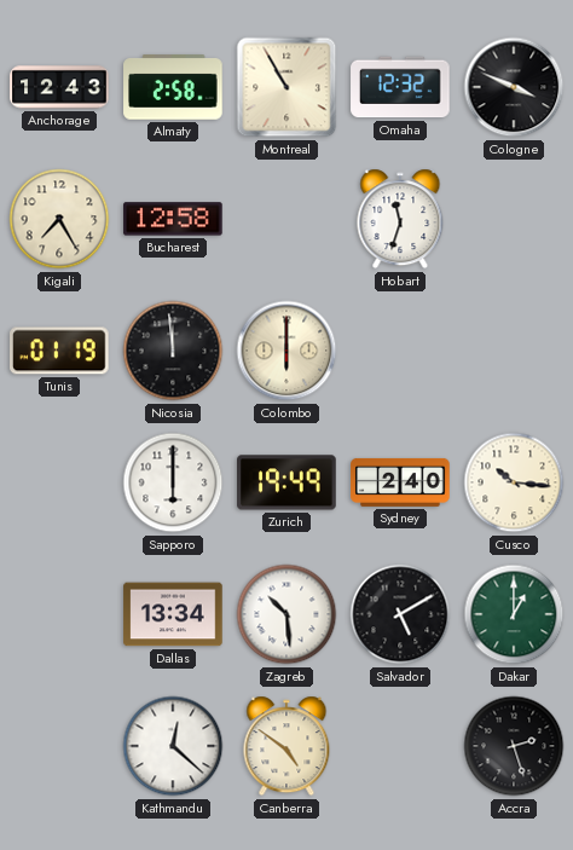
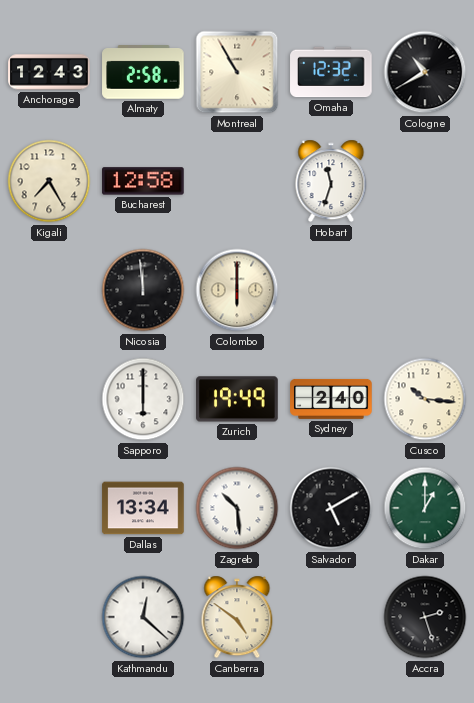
Cologne: 3:49 -> 10:40
Tunis: 01:19 -> none
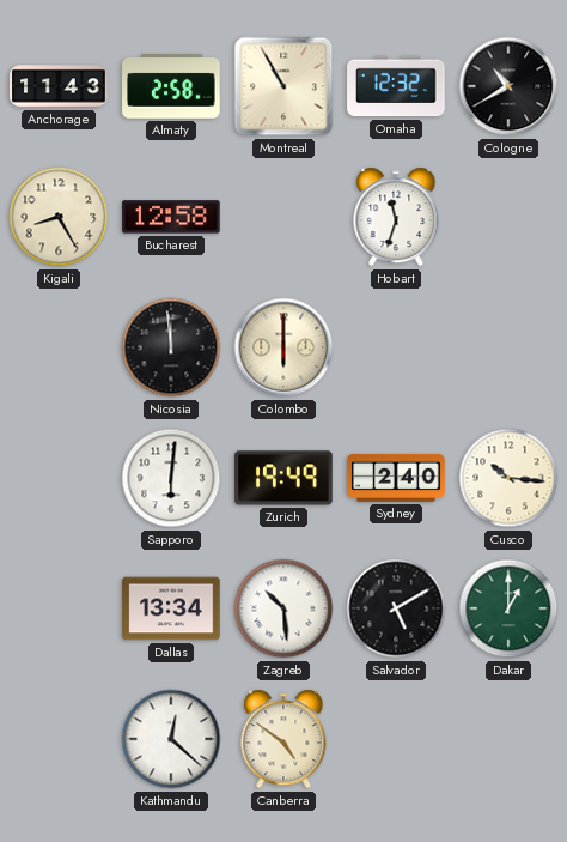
Anchorage: 12:43 -> 11:43
Kigali: 7:25 -> 8:25
Sapporo: 6:00 -> 6:01
Accra: 2:27 -> none
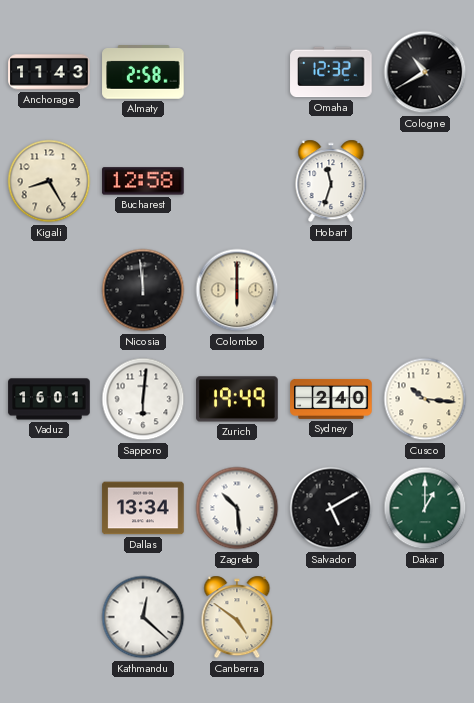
Montreal: 10:55 -> none
Vaduz: none -> 16:01
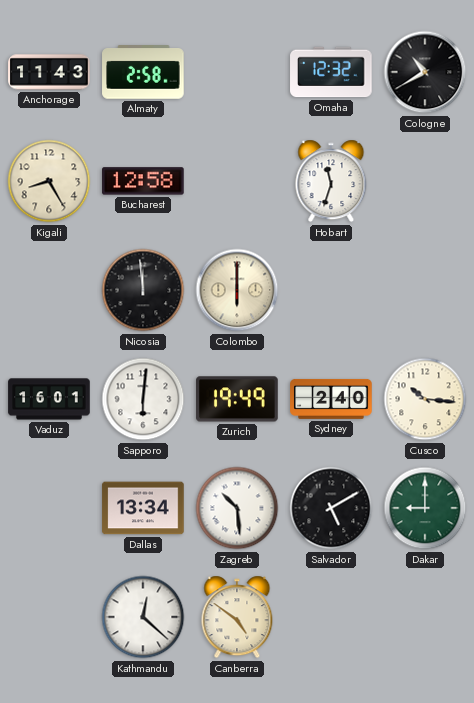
Dakar: 1:00 -> 9:00
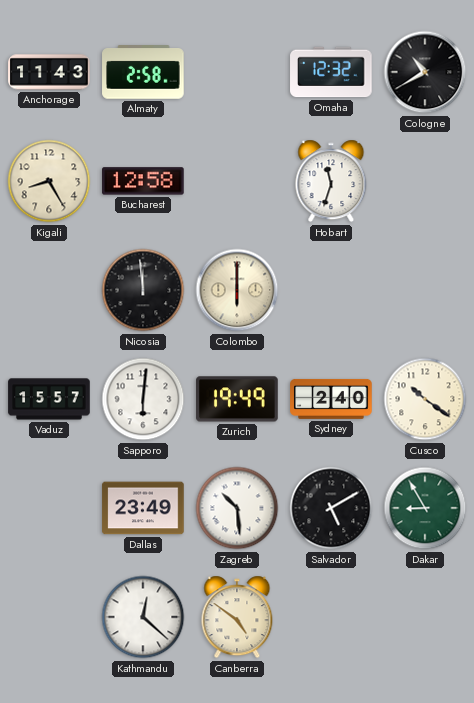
Vaduz: 16:01 -> 15:57
Cusco: 10:16 -> 10:21
Dallas: 13:34 -> 23:49
Dakar: 9:00 -> 8:55
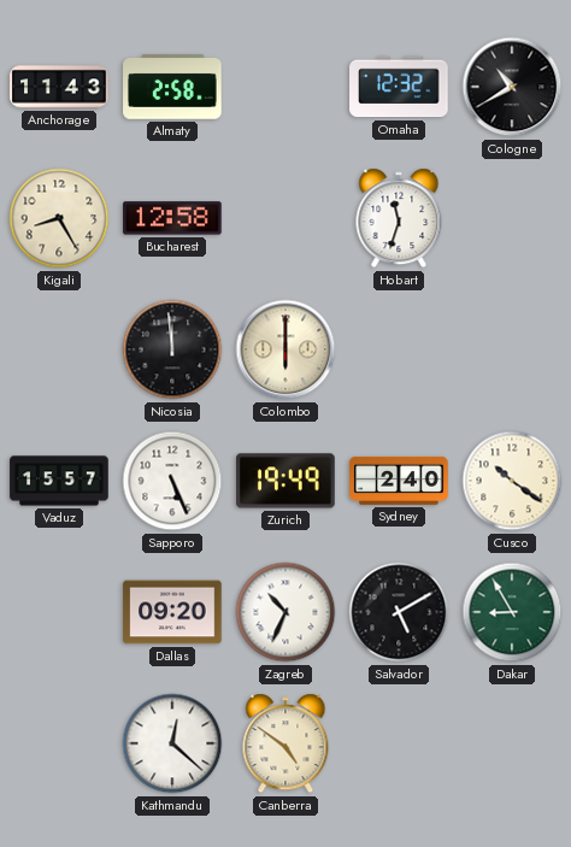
Sapporo: 6:01 -> 5:26
Dallas: 23:49 -> 09:20
Zagreb: 10:29 -> 10:34
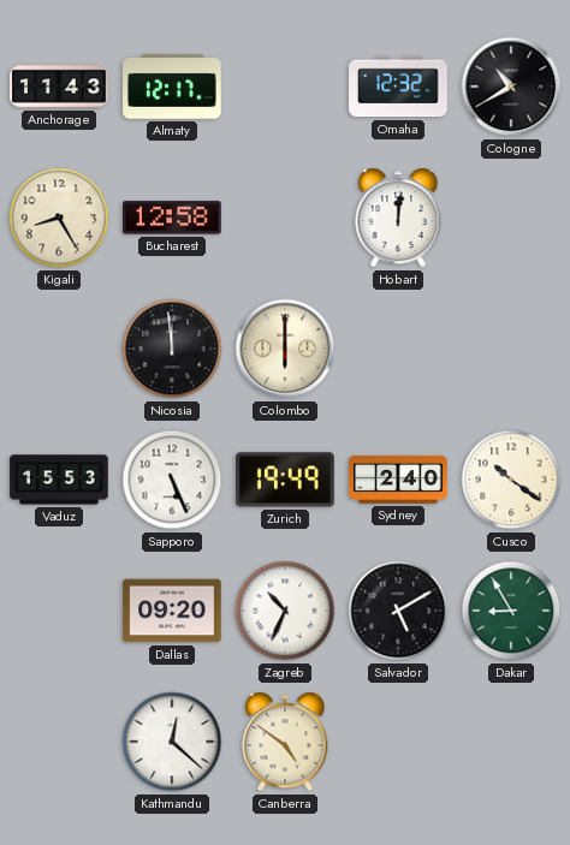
Almaty: 2:58 -> 12:17
Hobart: 11:33 -> 12:01
Vaduz: 15:57 -> 15:53
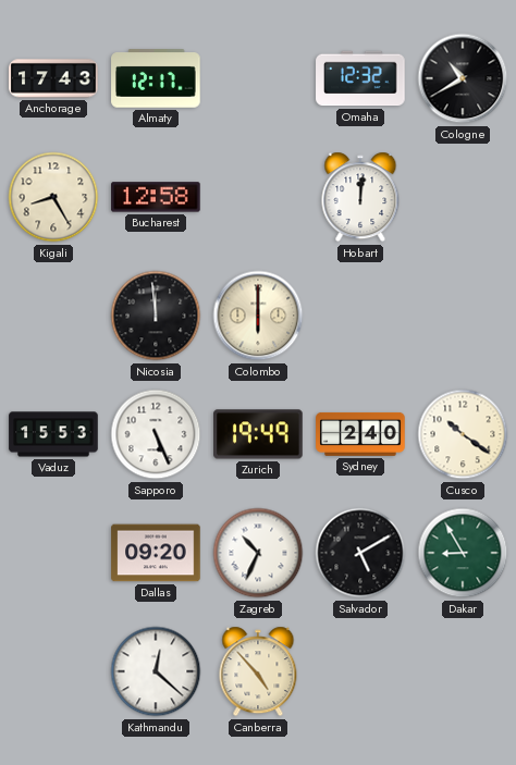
Anchorage: 11:43 -> 17:43
Canberra: 4:51 -> 4:53
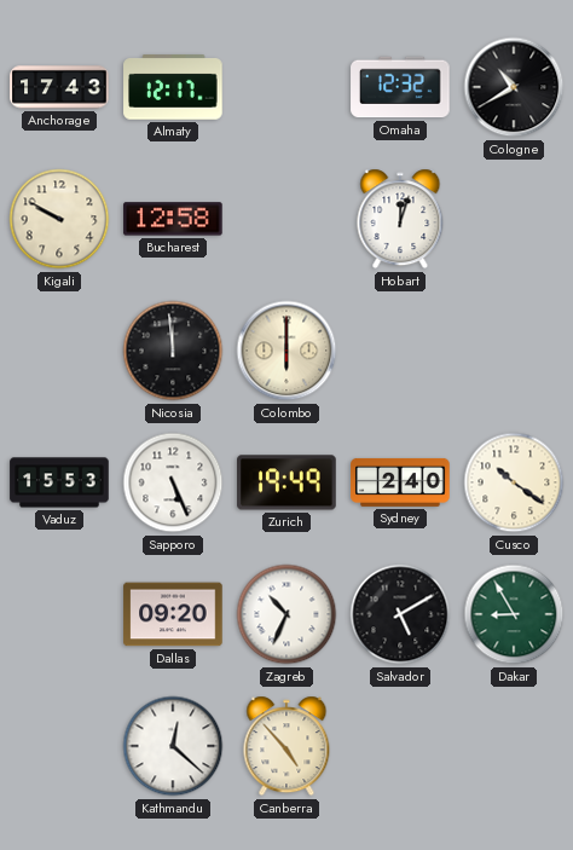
Kigali: 8:25 -> 9:50
Hobart: 12:01 -> 12:03
